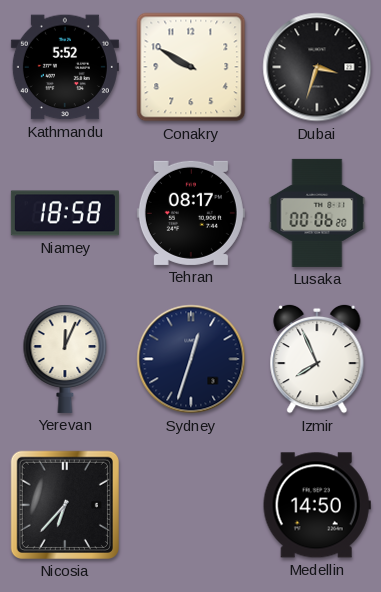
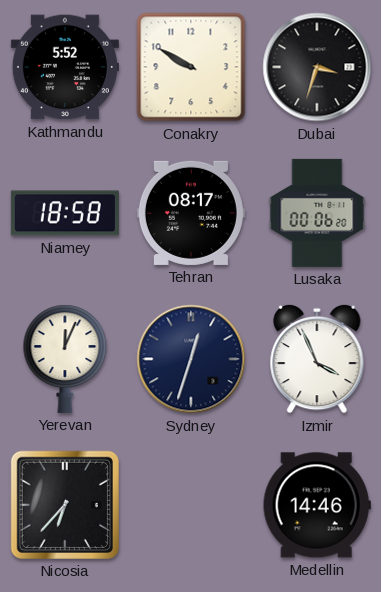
Izmir: 7:56 -> 3:56
Medellin: 14:50 -> 14:46
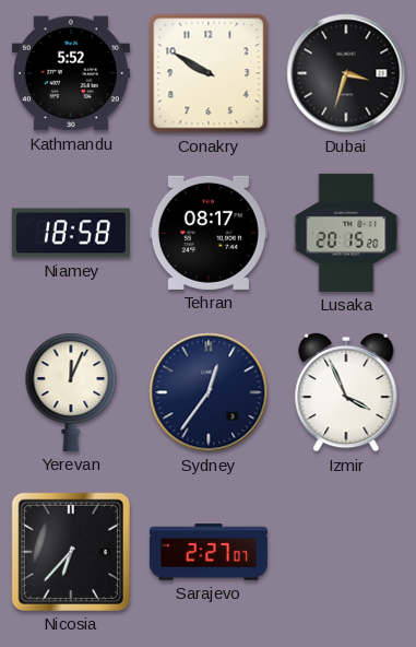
Lusaka: 00:06 -> 20:15
Sydney: 12:33 -> 12:36
Sarajevo: none -> 2:27
Medellin: 14:46 -> none
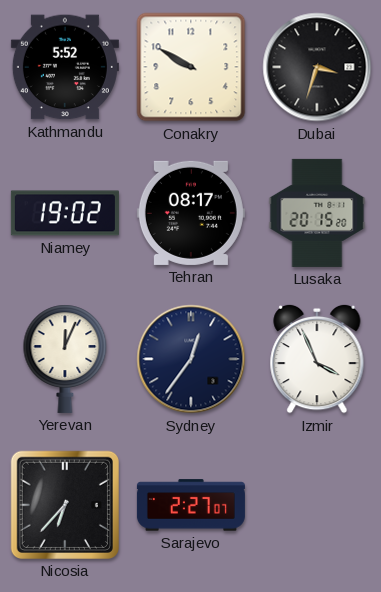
Niamey: 18:58 -> 19:02
